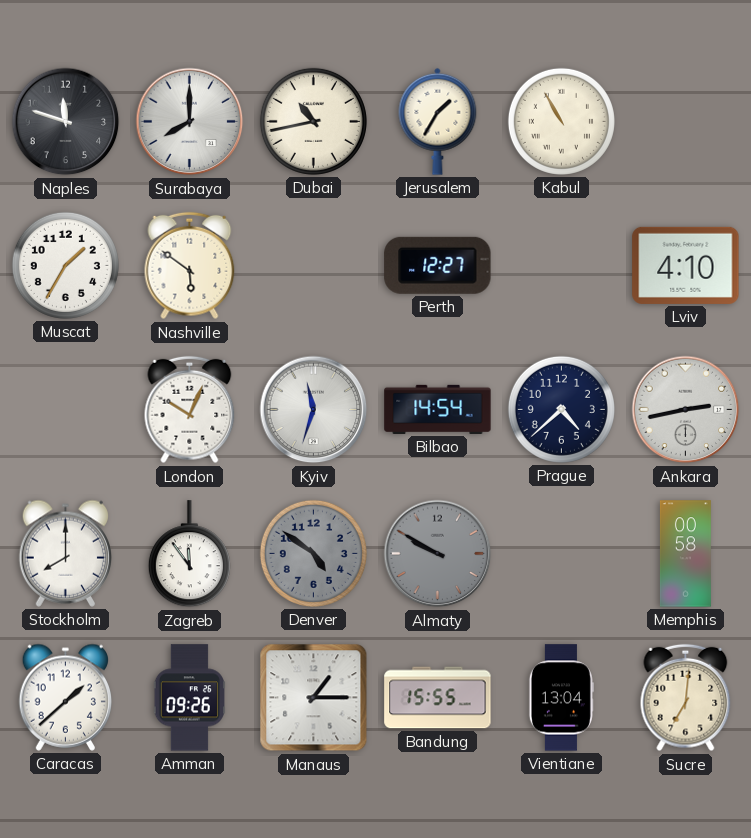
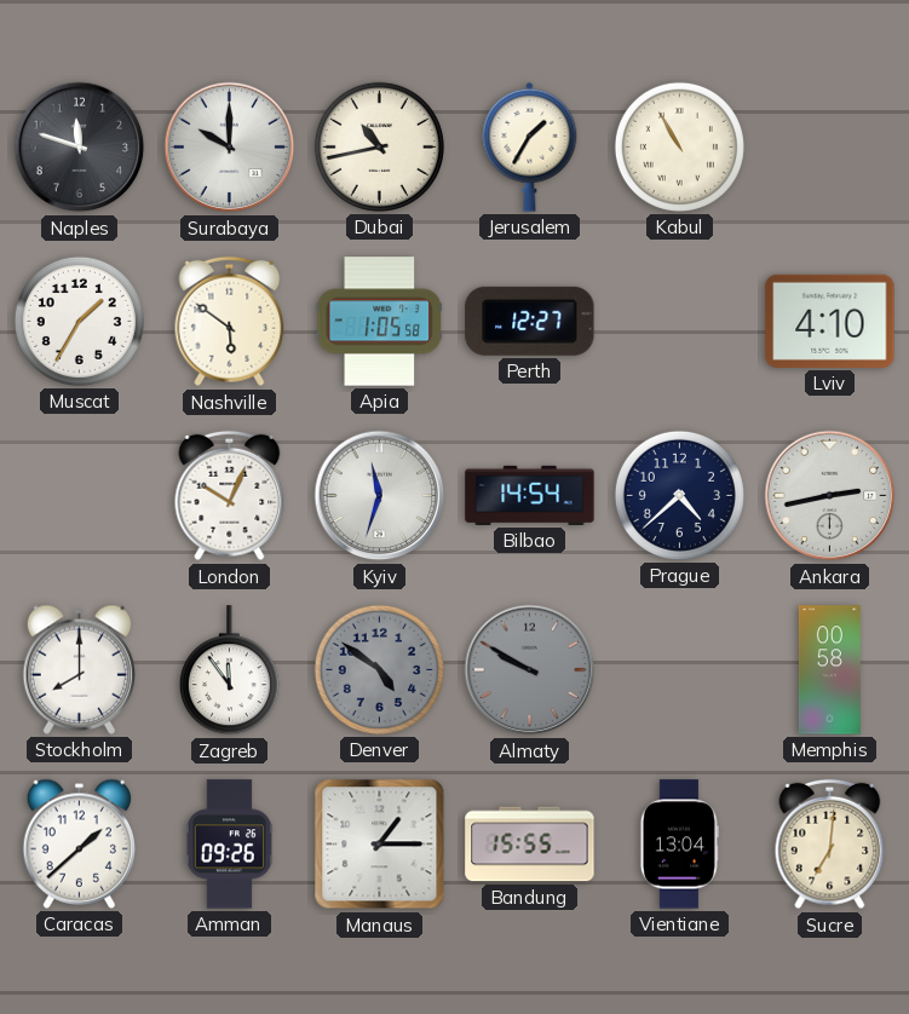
Surabaya: 8:00 -> 10:00
Apia: none -> 1:05
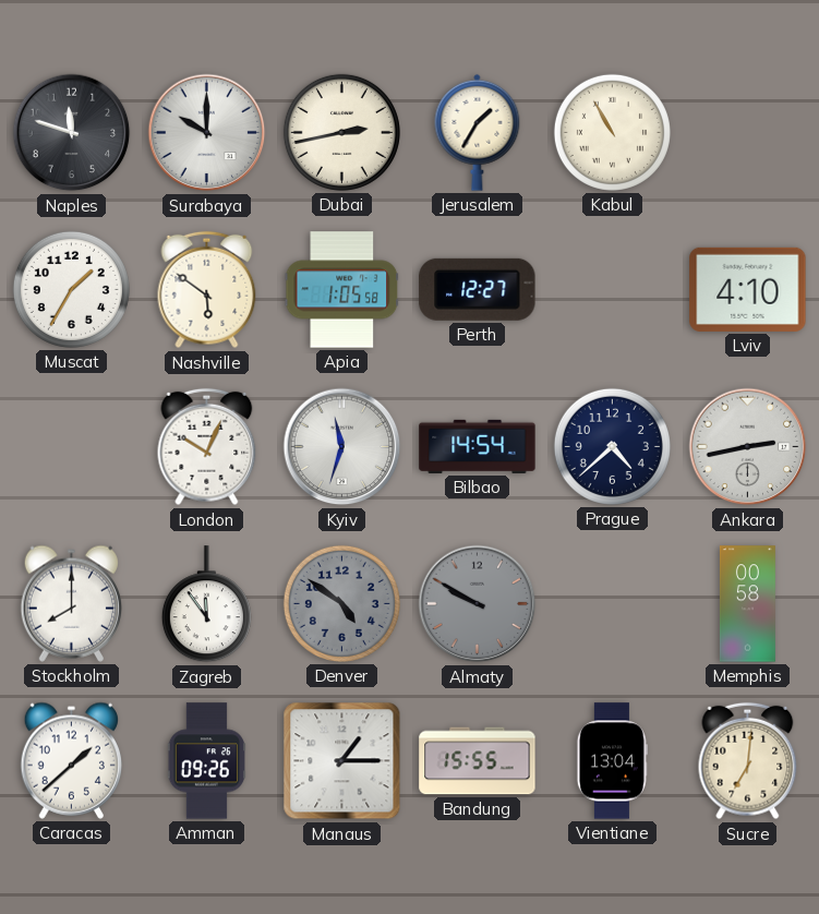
Dubai: 10:43 -> 2:43
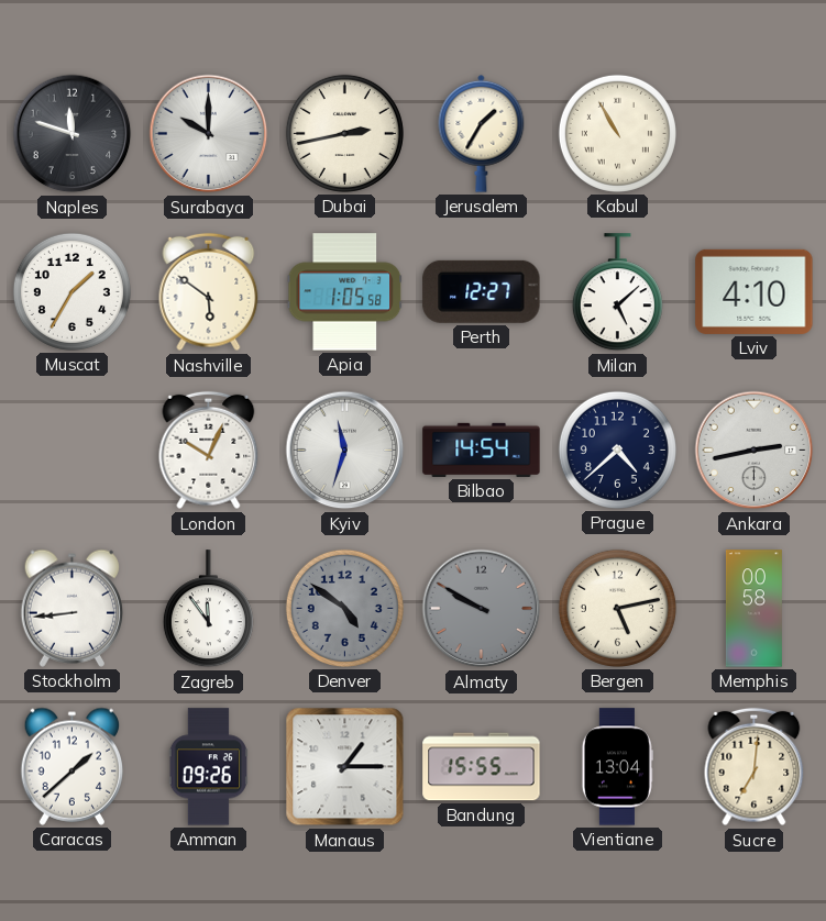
Milan: none -> 5:08
Stockholm: 8:00 -> 8:44
Bergen: none -> 5:13
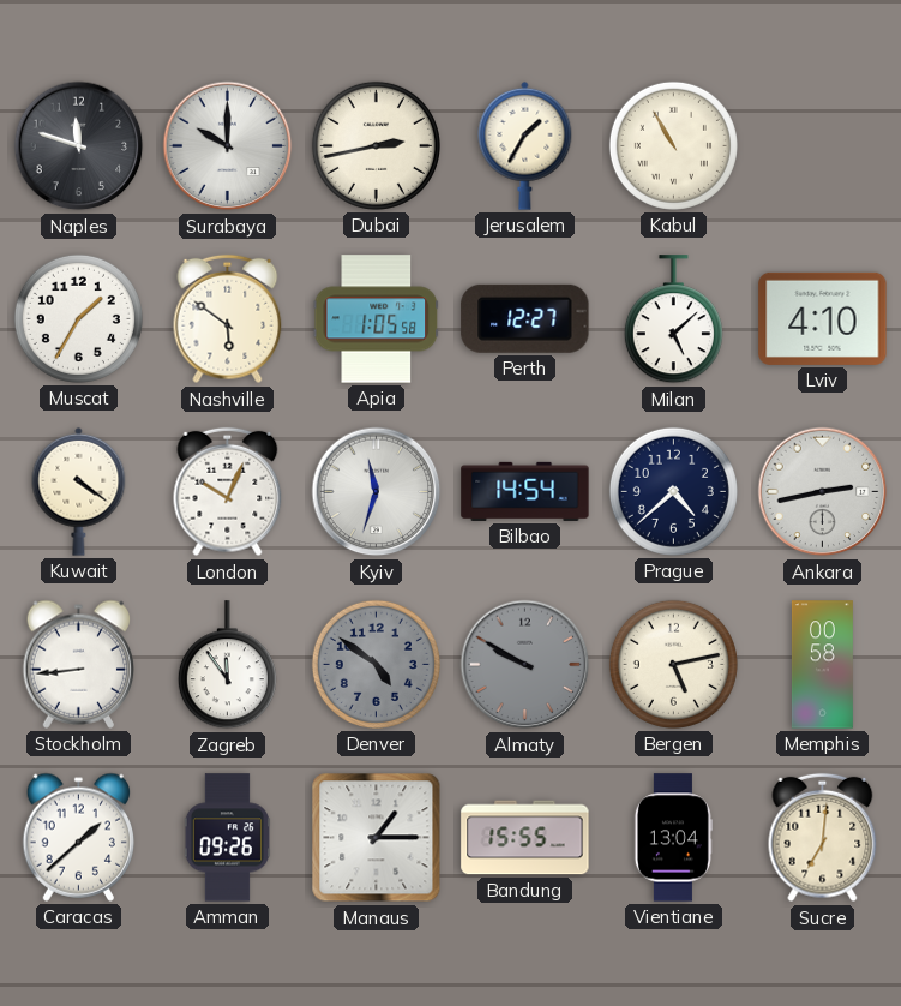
Kuwait: none -> 4:21
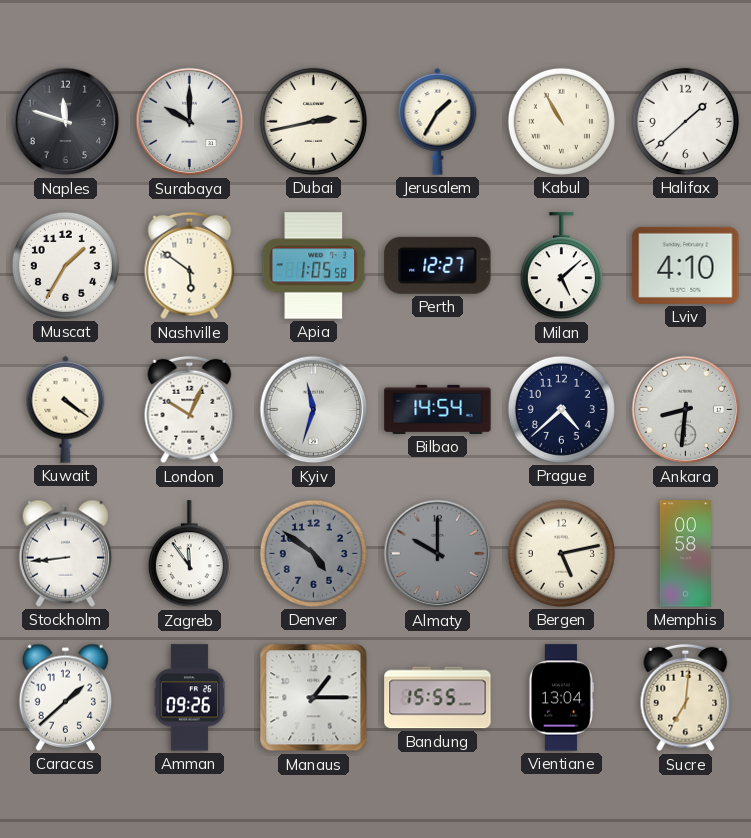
Halifax: none -> 1:38
Ankara: 2:43 -> 8:31
Almaty: 9:50 -> 10:00
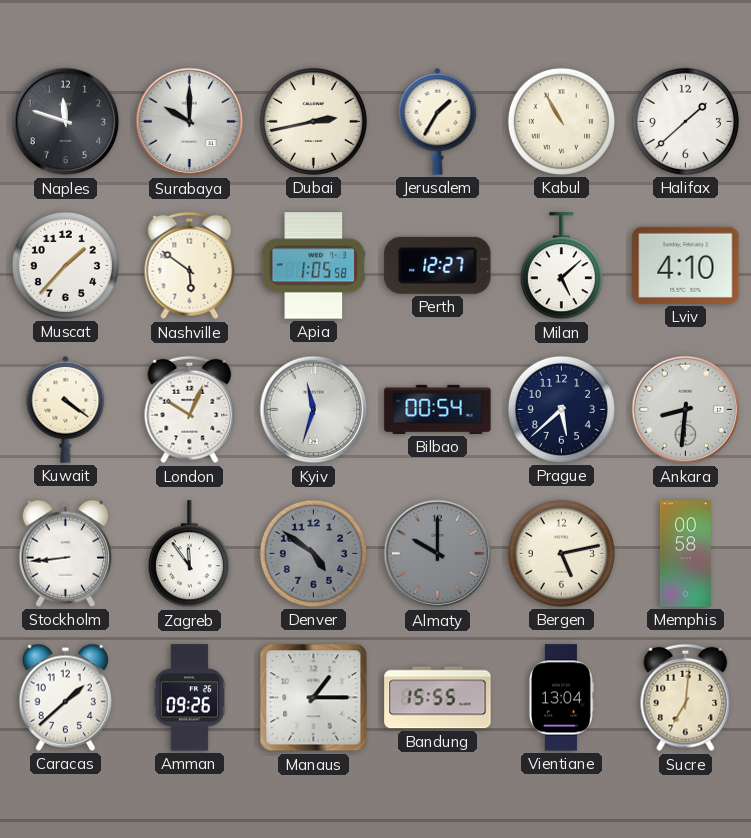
Muscat: 1:35 -> 1:37
Bilbao: 14:54 -> 00:54
Prague: 4:38 -> 5:38
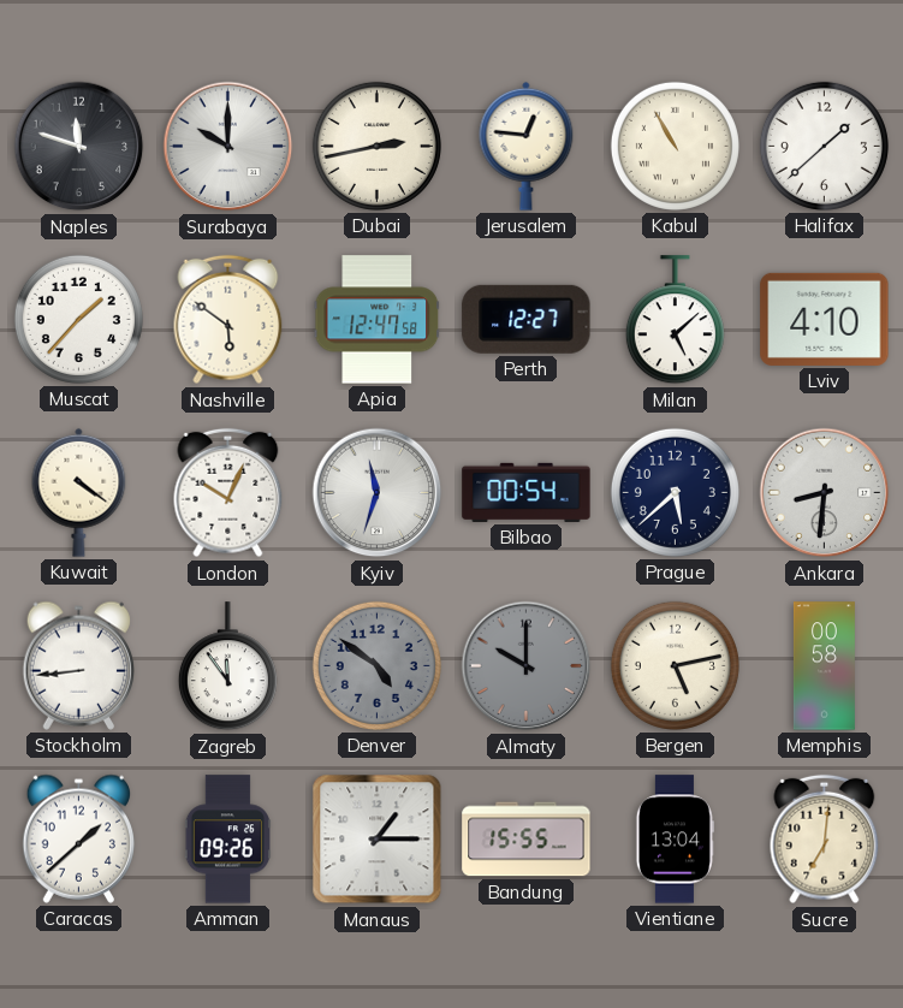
Jerusalem: 1:35 -> 12:46
Apia: 1:05 -> 12:47
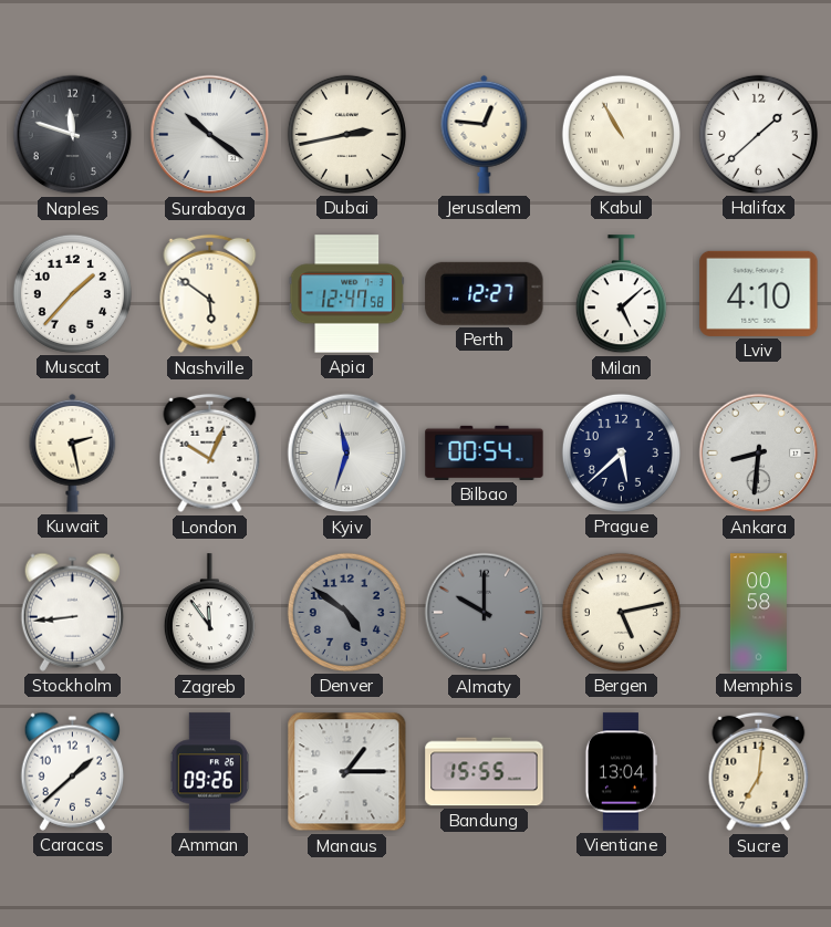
Surabaya: 10:00 -> 10:21
Kuwait: 4:21 -> 2:28
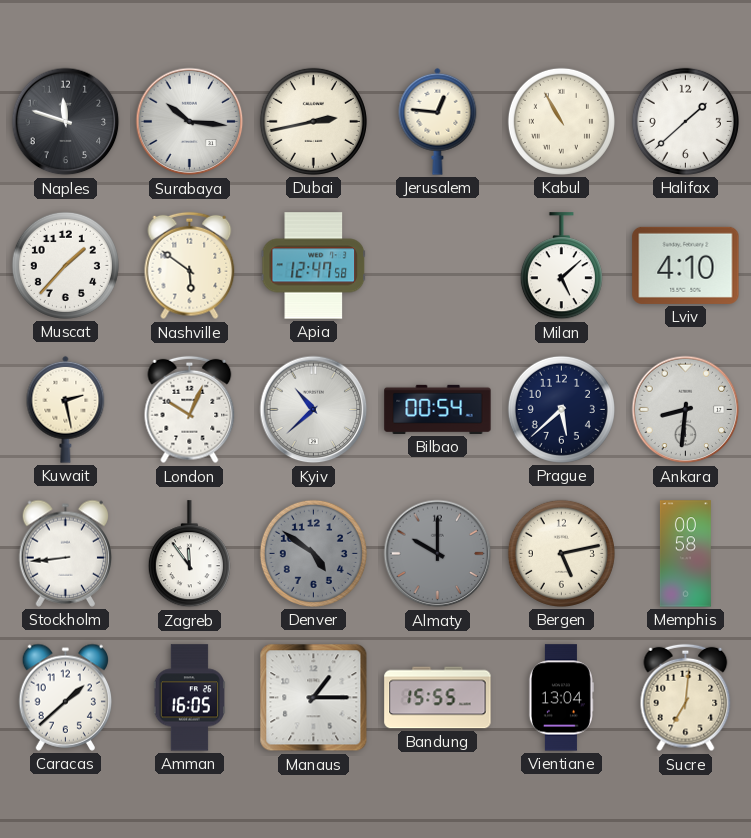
Surabaya: 10:21 -> 10:16
Perth: 12:27 -> none
Kyiv: 11:33 -> 10:38
Amman: 09:26 -> 16:05
